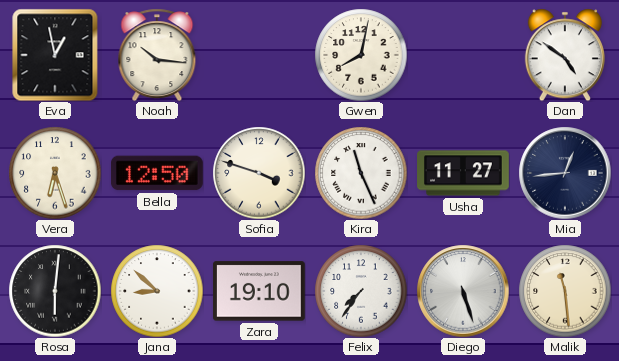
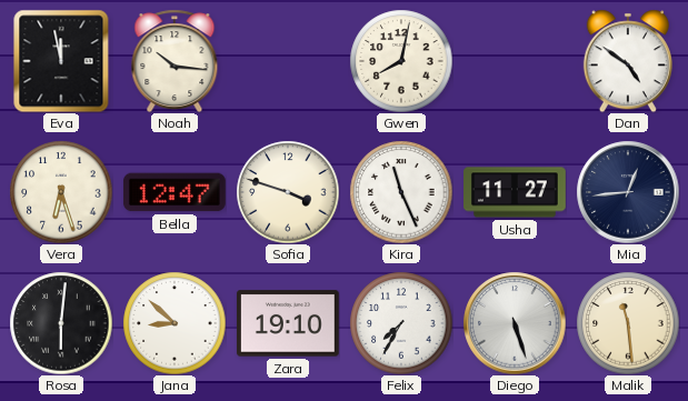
Eva: 12:58 -> 11:58
Bella: 12:50 -> 12:47
Felix: 7:36 -> 7:35
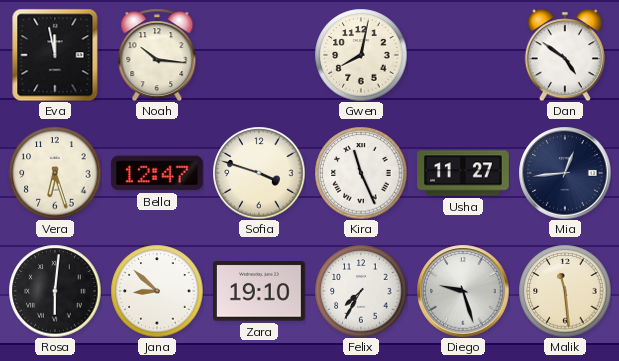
Diego: 5:27 -> 9:27
